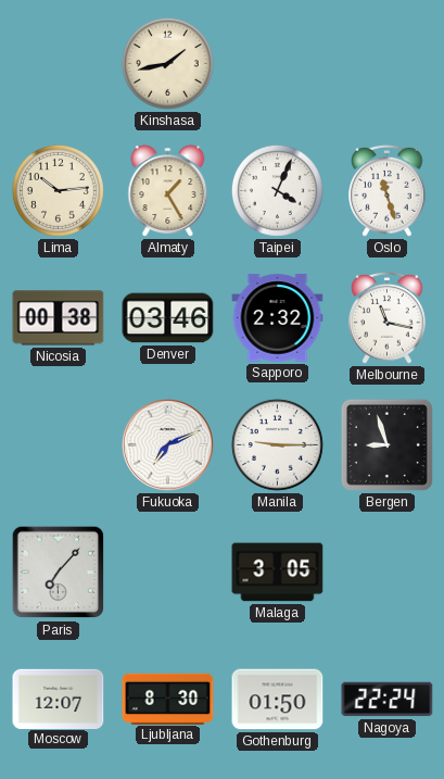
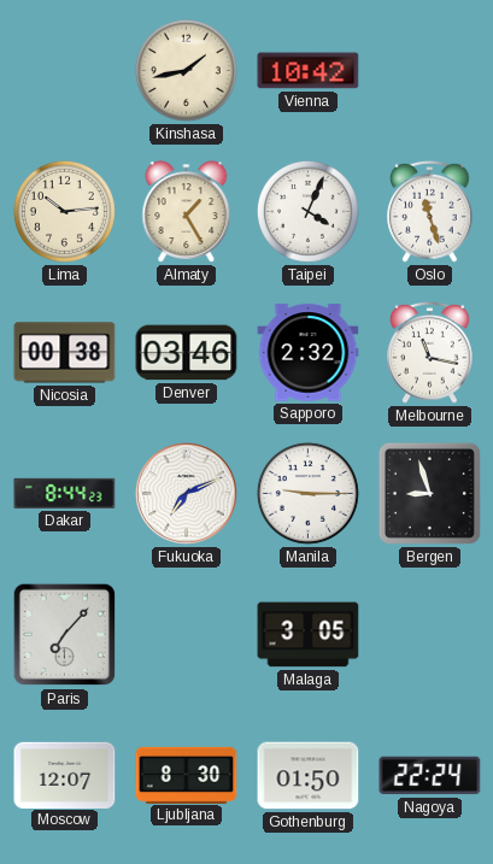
Vienna: none -> 10:42
Dakar: none -> 8:44
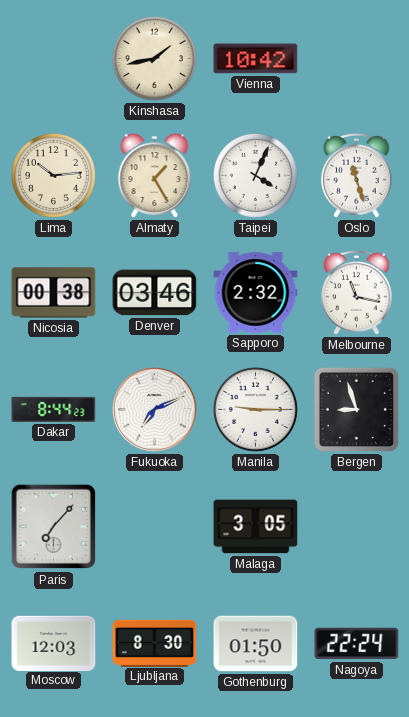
Moscow: 12:07 -> 12:03
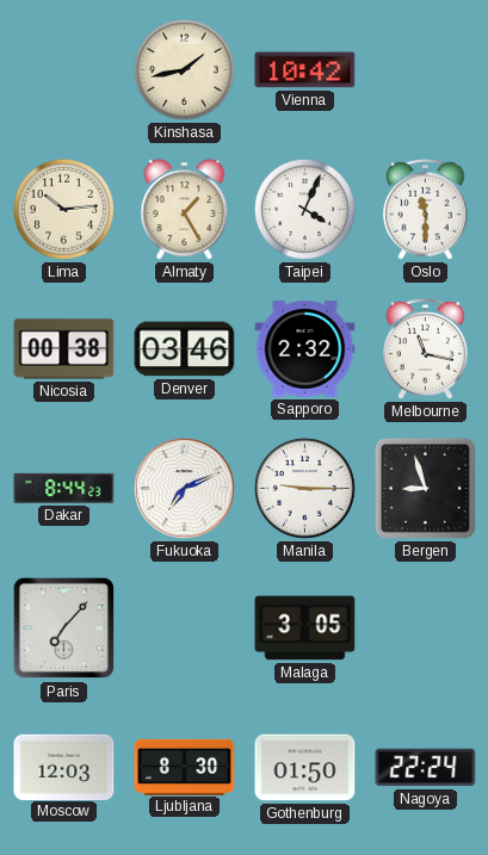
Oslo: 11:27 -> 11:30
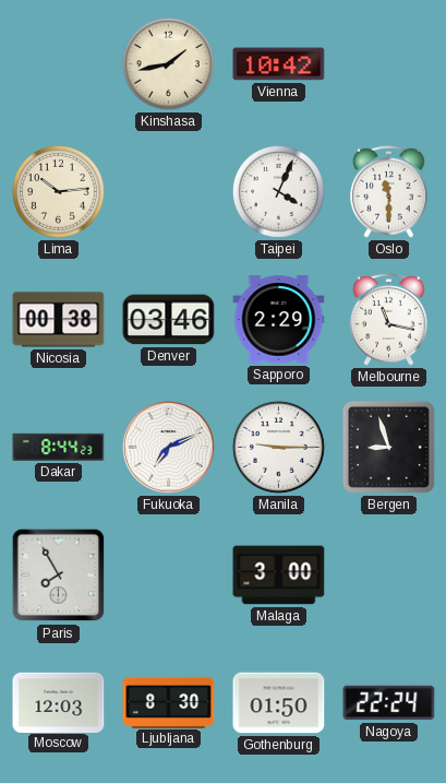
Almaty: 1:25 -> none
Sapporo: 2:32 -> 2:29
Paris: 7:07 -> 7:55
Malaga: 3:05 -> 3:00
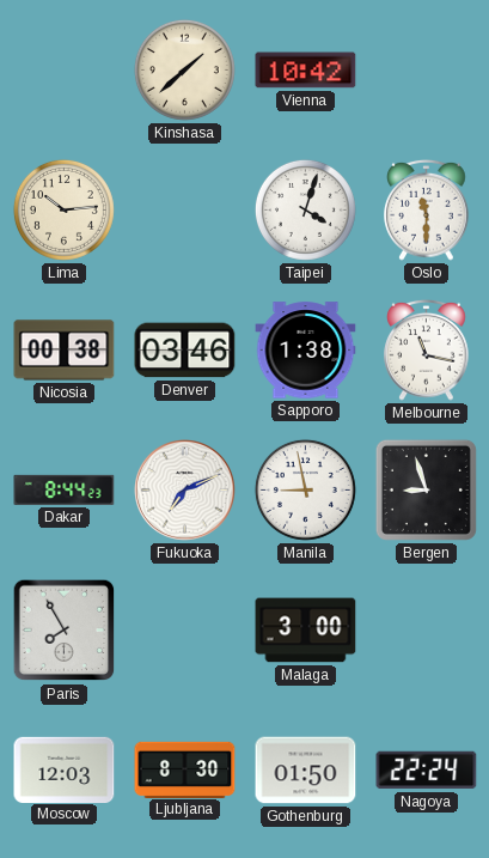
Kinshasa: 1:43 -> 1:38
Taipei: 4:04 -> 4:03
Sapporo: 2:29 -> 1:38
Manila: 9:15 -> 8:58
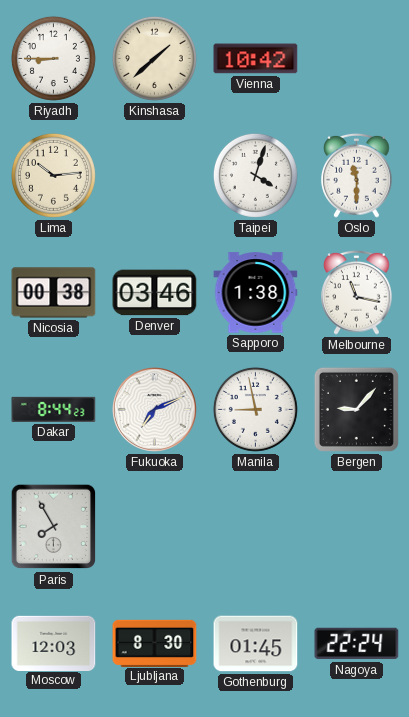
Riyadh: none -> 8:45
Bergen: 8:57 -> 9:07
Malaga: 3:00 -> none
Gothenburg: 01:50 -> 01:45
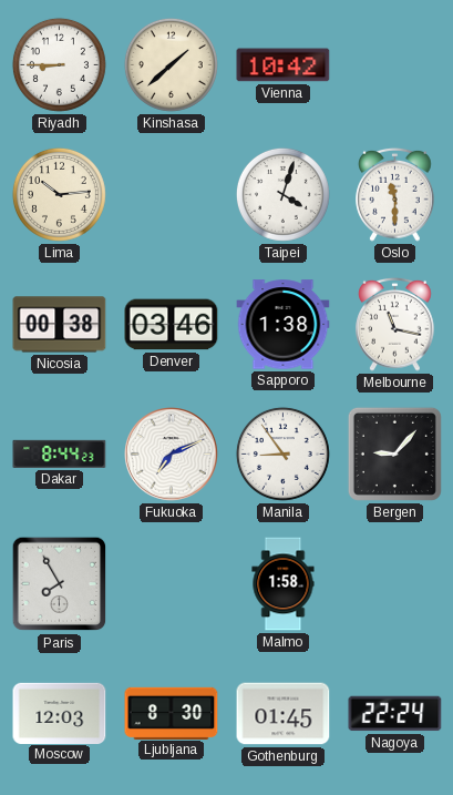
Manila: 8:58 -> 8:54
Malmo: none -> 1:58
